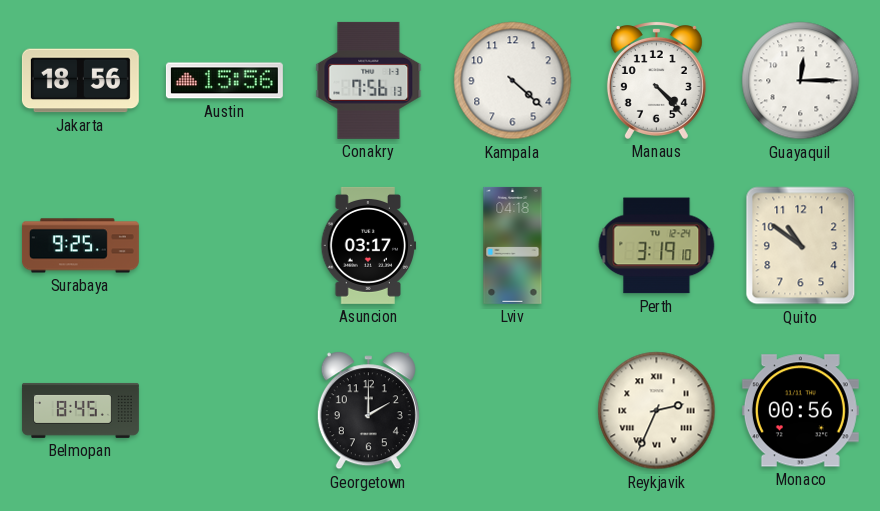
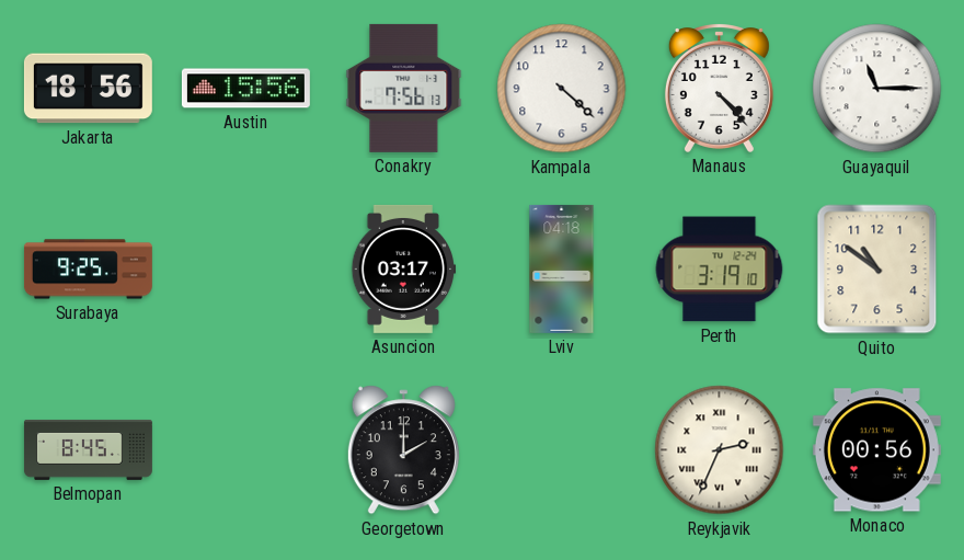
Guayaquil: 12:15 -> 11:15
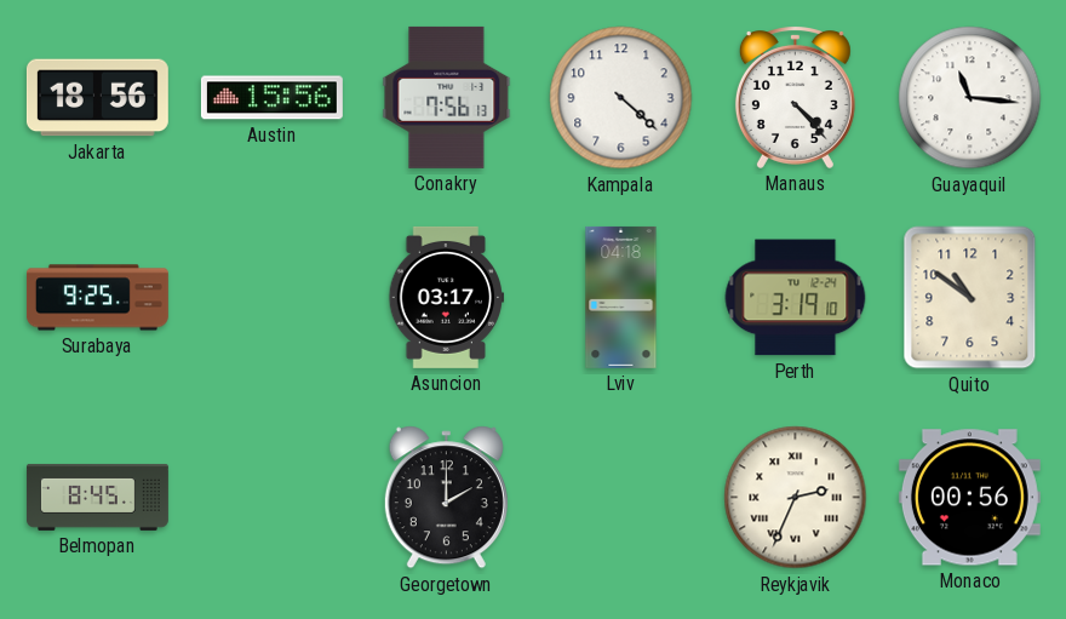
Guayaquil: 11:15 -> 11:16
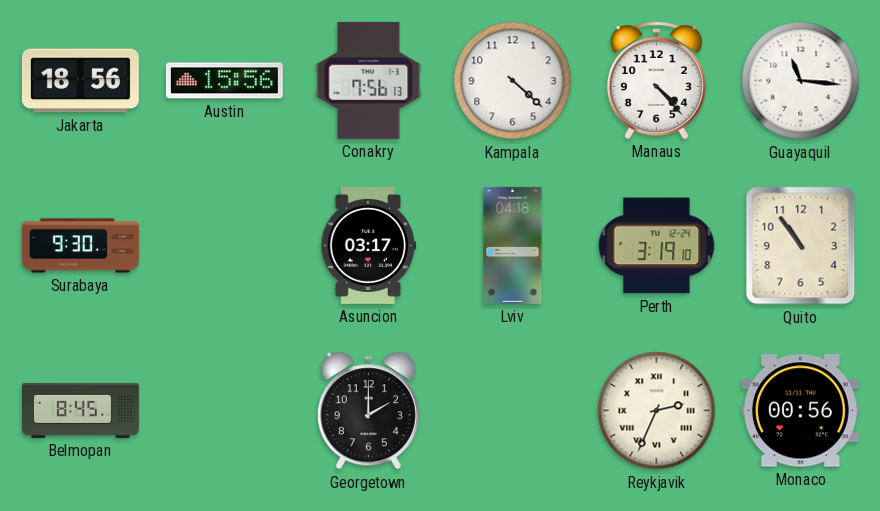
Surabaya: 9:25 -> 9:30
Quito: 10:51 -> 10:54
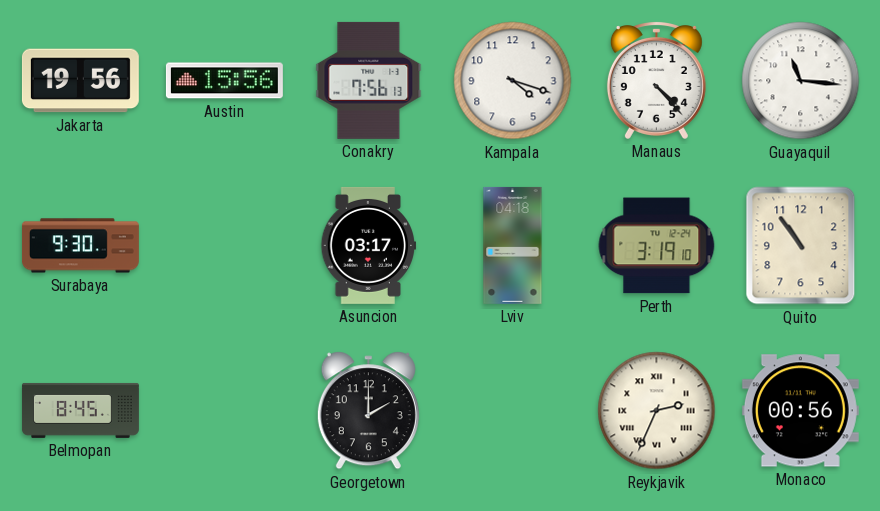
Jakarta: 18:56 -> 19:56
Kampala: 4:22 -> 4:18
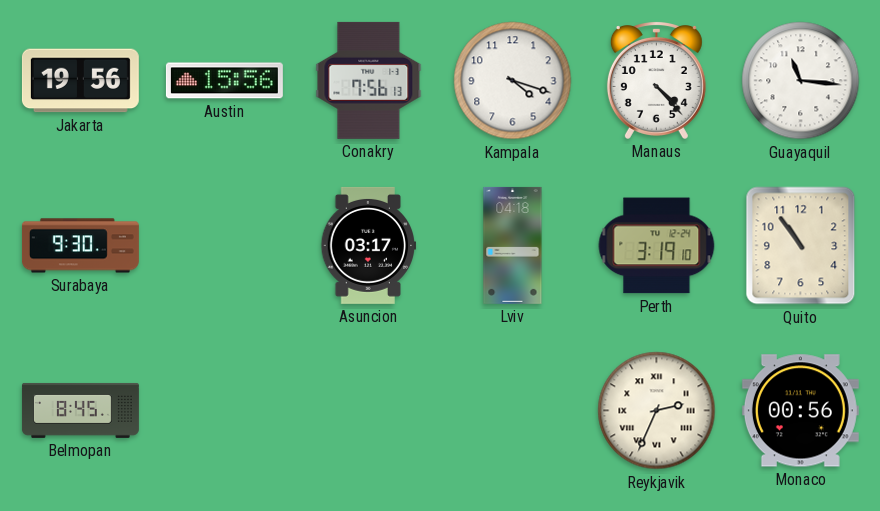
Georgetown: 2:00 -> none
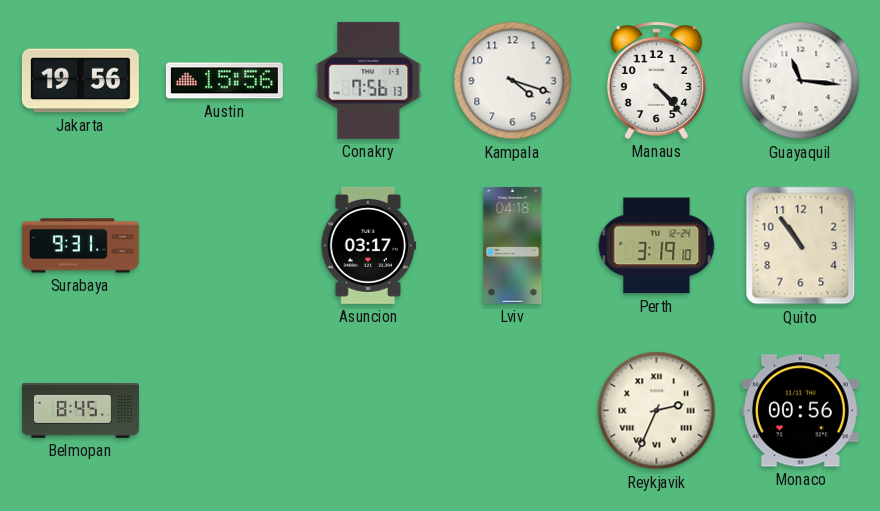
Surabaya: 9:30 -> 9:31
